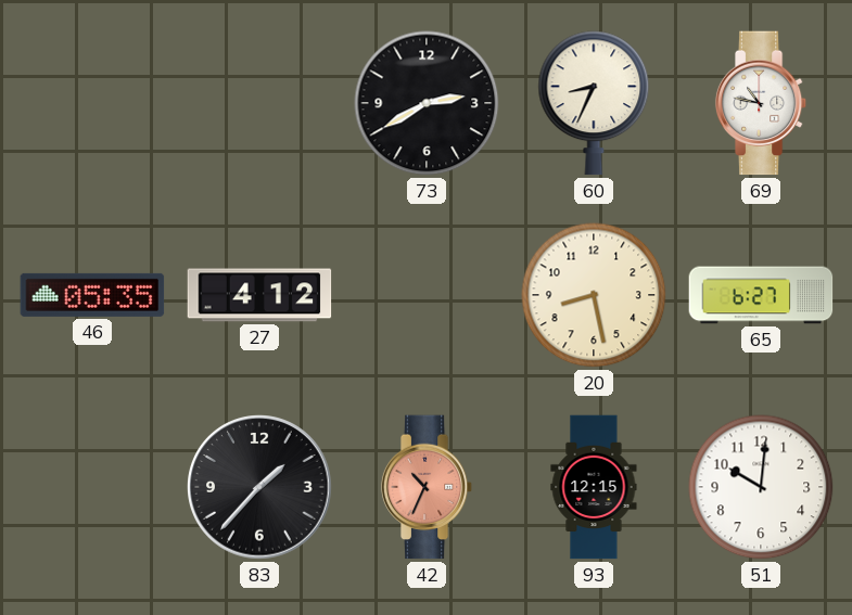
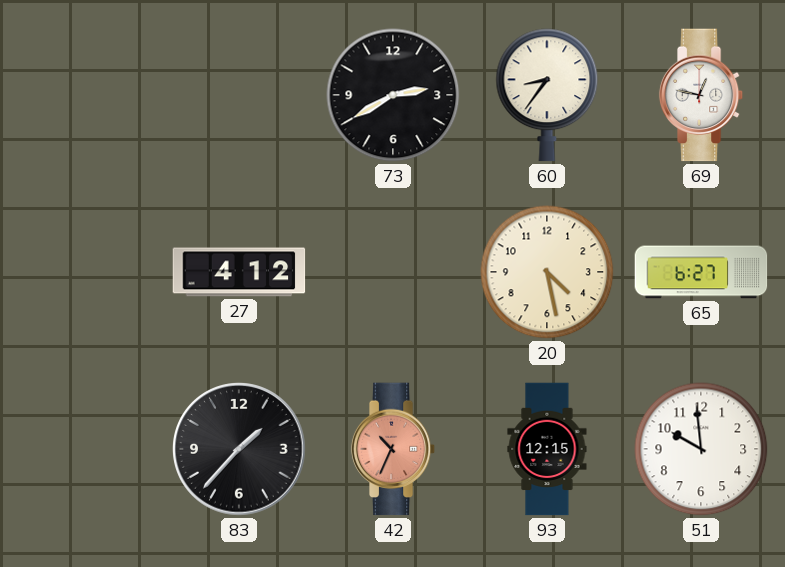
60: 8:34 -> 8:36
69: 10:47 -> 12:47
46: 05:35 -> none
20: 8:28 -> 4:28
51: 10:01 -> 9:59
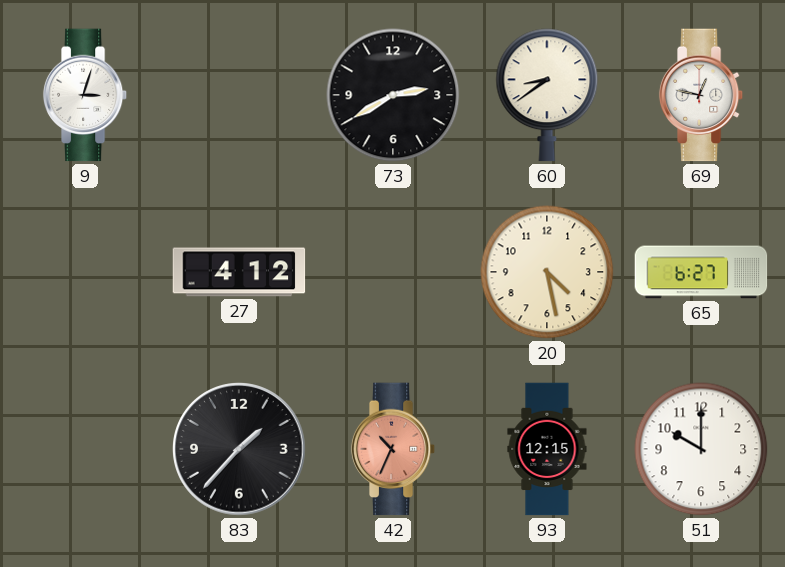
9: none -> 3:03
60: 8:36 -> 8:39
51: 9:59 -> 10:00
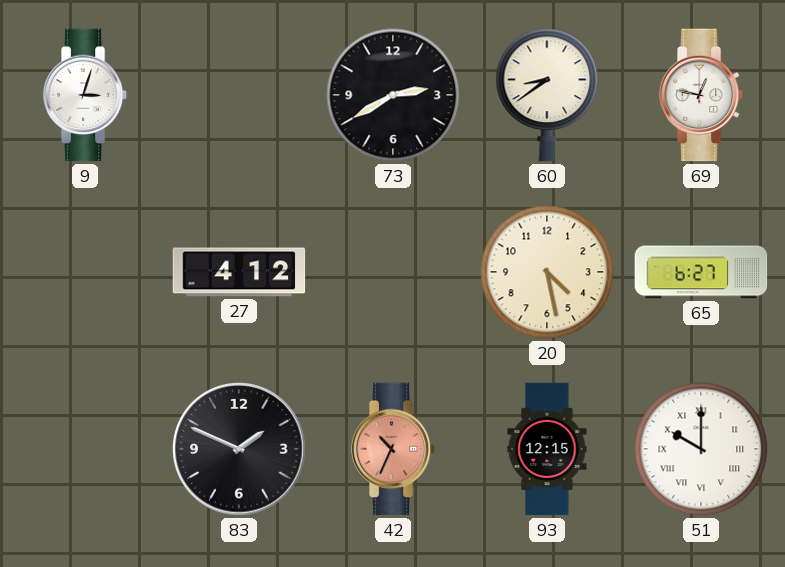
83: 1:37 -> 1:49
51 numerals: Arabic -> Roman
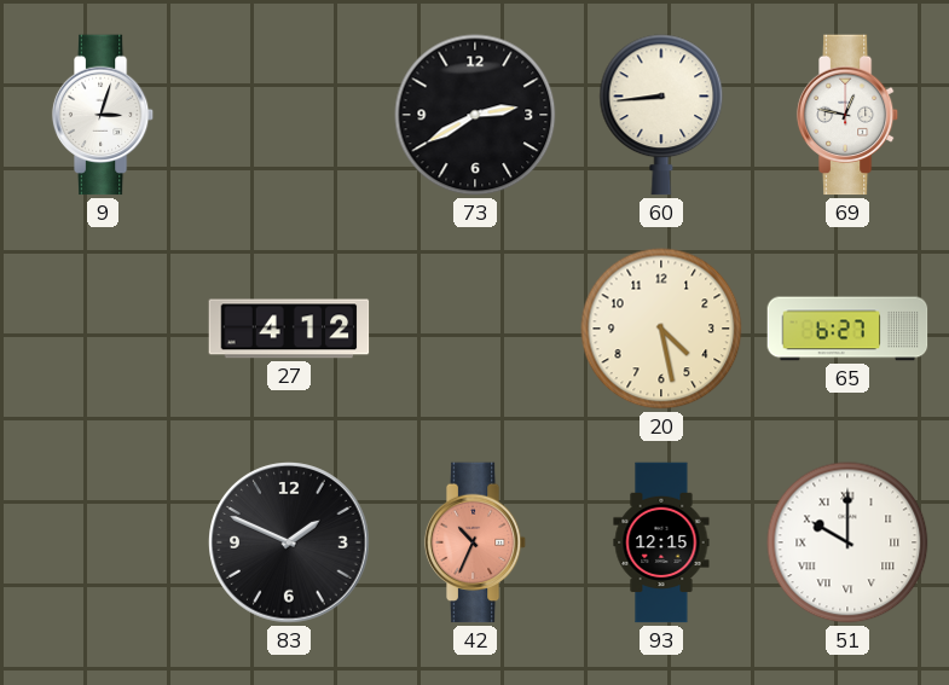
60: 8:39 -> 8:44
